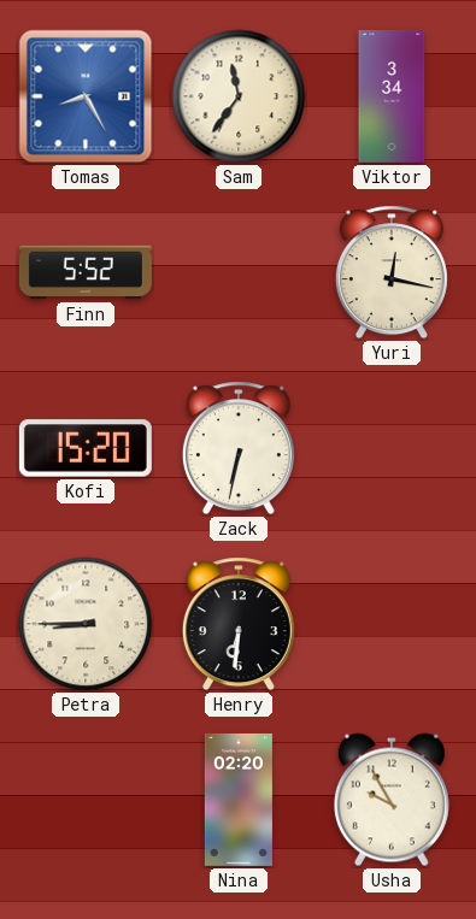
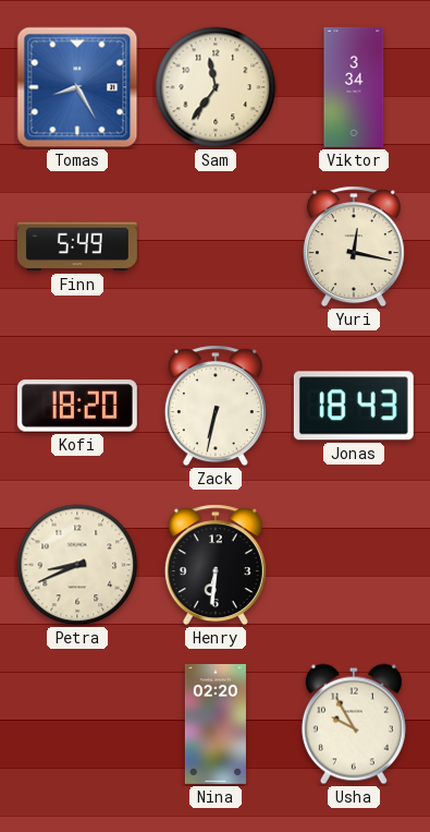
Finn: 5:52 -> 5:49
Kofi: 15:20 -> 18:20
Jonas: none -> 18:43
Petra: 8:45 -> 8:41
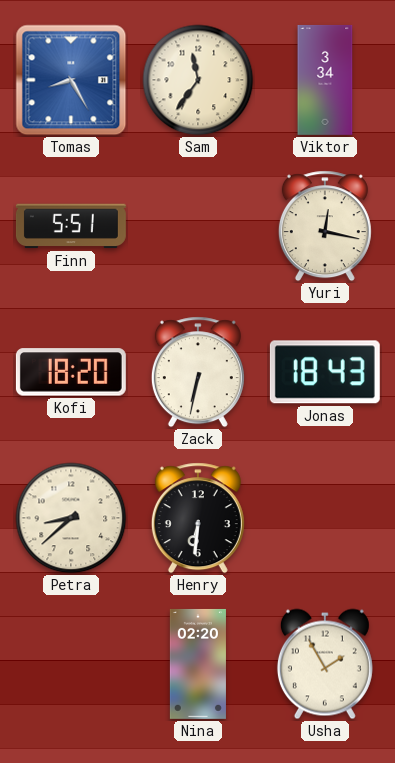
Finn: 5:49 -> 5:51
Petra: 8:41 -> 8:38
Usha: 9:55 -> 1:55
